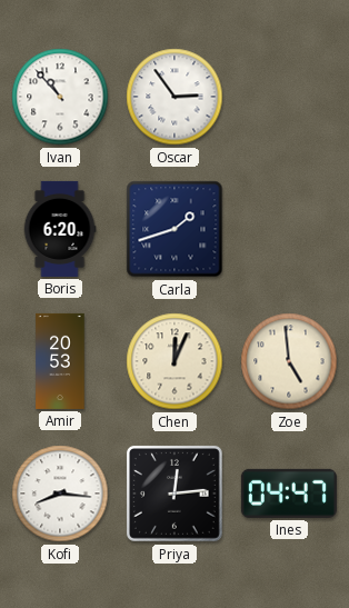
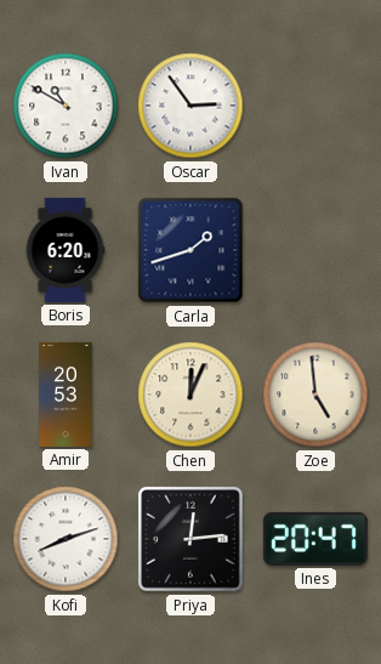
Ivan: 10:53 -> 10:50
Kofi: 8:16 -> 8:12
Ines: 04:47 -> 20:47
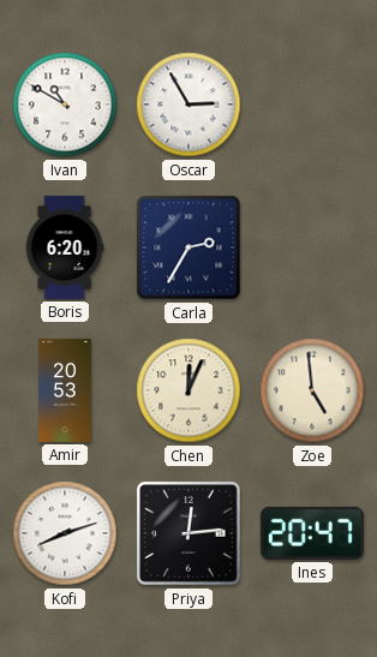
Oscar: 2:54 -> 2:55
Carla: 1:42 -> 2:35
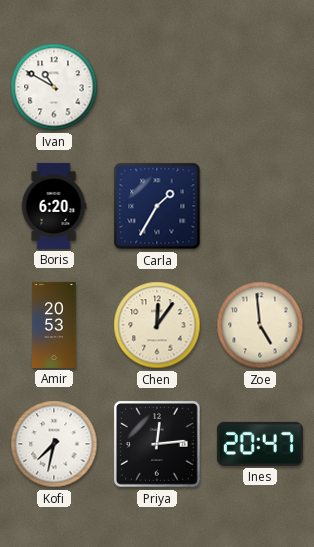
Oscar: 2:55 -> none
Carla: 2:35 -> 1:35
Chen: 12:04 -> 12:06
Kofi: 8:12 -> 7:32
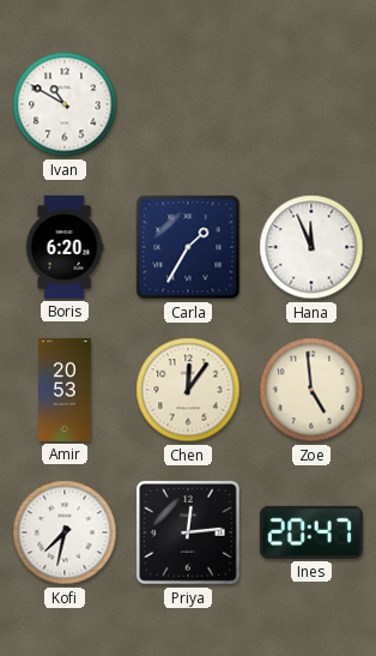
Hana: none -> 11:56
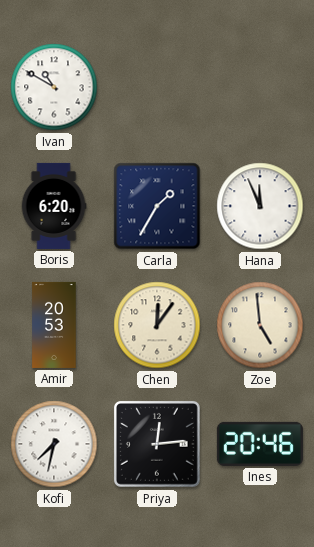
Ines: 20:47 -> 20:46
